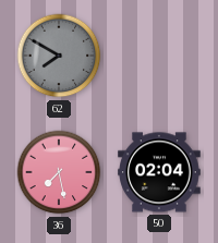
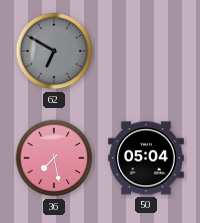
62: 7:50 -> 6:50
50: 02:04 -> 05:04
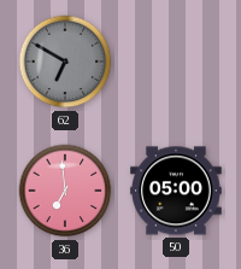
36: 7:28 -> 6:59
50: 05:04 -> 05:00
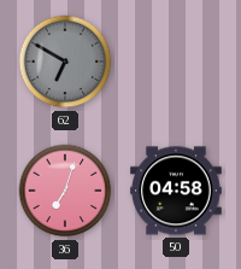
36: 6:59 -> 7:03
50: 05:00 -> 04:58
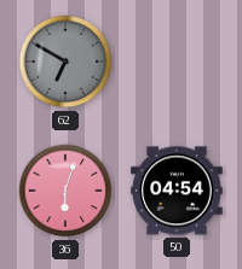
36: 7:03 -> 6:03
50: 04:58 -> 04:54
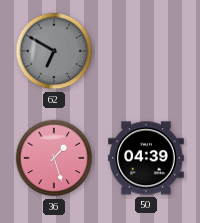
36: 6:03 -> 1:27
50: 04:54 -> 04:39
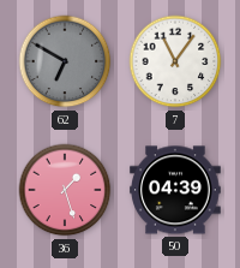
7: none -> 11:06
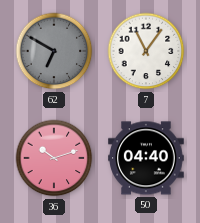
36: 1:27 -> 10:12
50: 04:39 -> 04:40
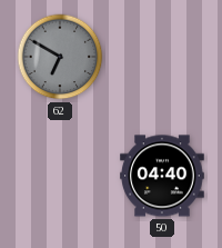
7: 11:06 -> none
36: 10:12 -> none
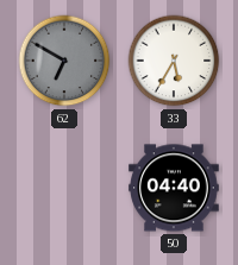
33: none -> 5:35
